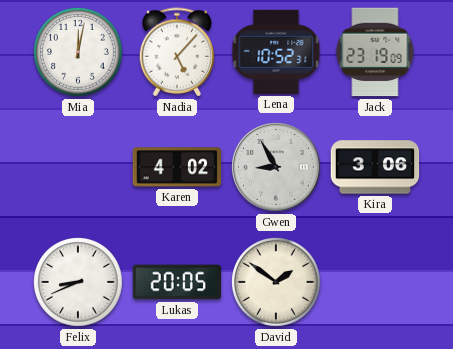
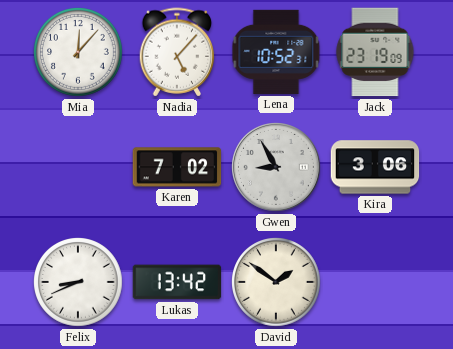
Mia: 12:02 -> 12:07
Karen: 4:02 -> 7:02
Lukas: 20:05 -> 13:42
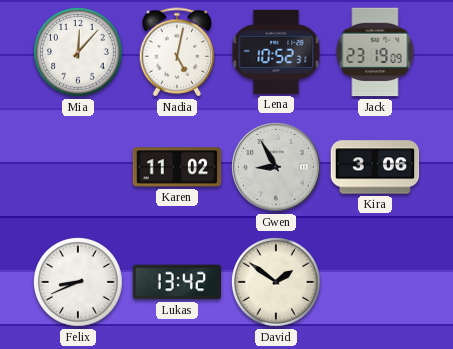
Nadia: 5:07 -> 5:02
Karen: 7:02 -> 11:02
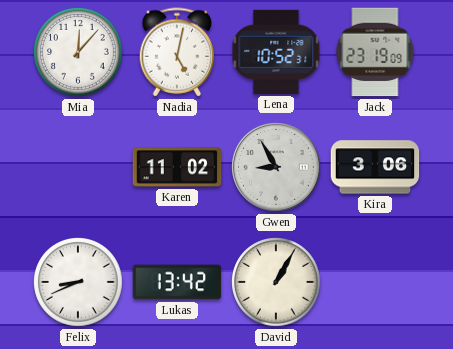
David: 1:51 -> 1:05
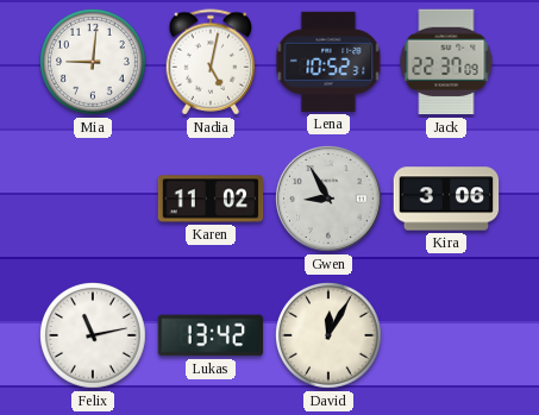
Mia: 12:07 -> 9:01
Jack: 23:19 -> 22:37
Felix: 8:41 -> 11:13
David: 1:05 -> 12:05
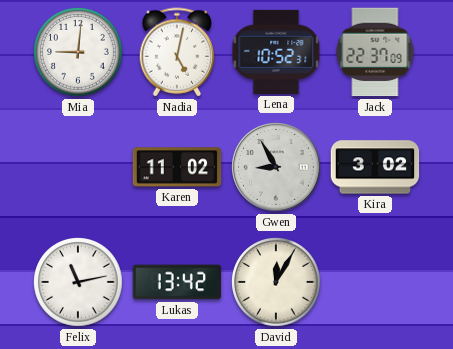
Kira: 3:06 -> 3:02
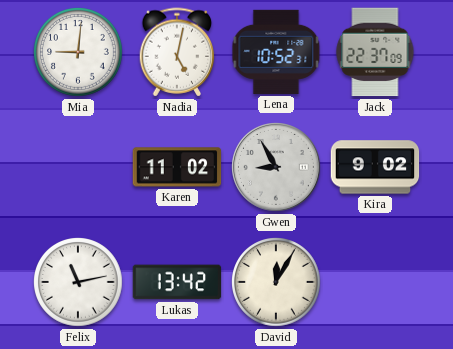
Kira: 3:02 -> 9:02
